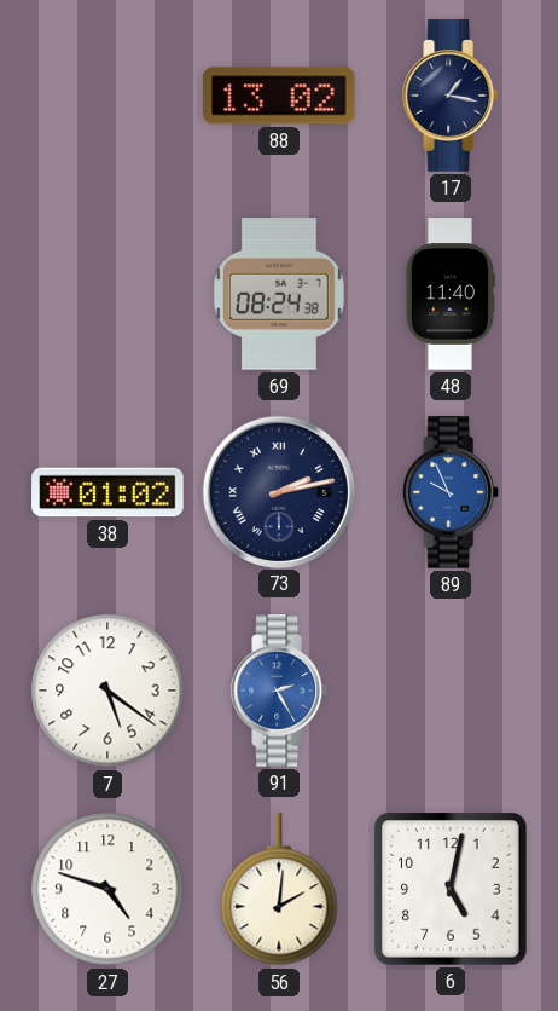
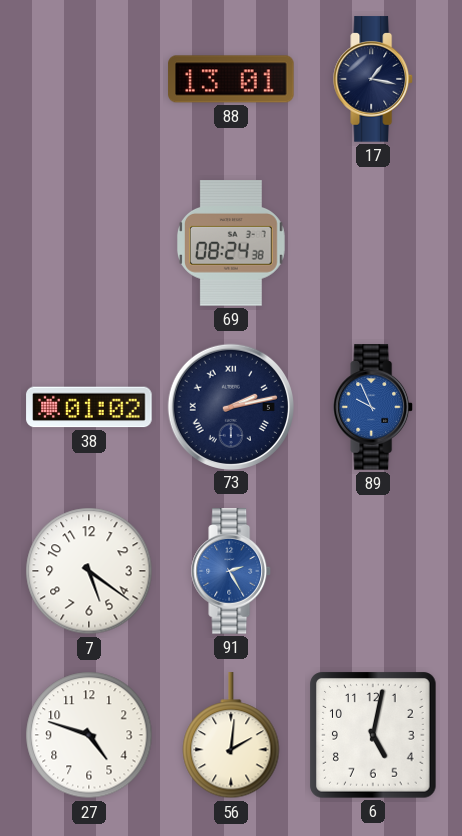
88: 13:02 -> 13:01
48: 11:40 -> none
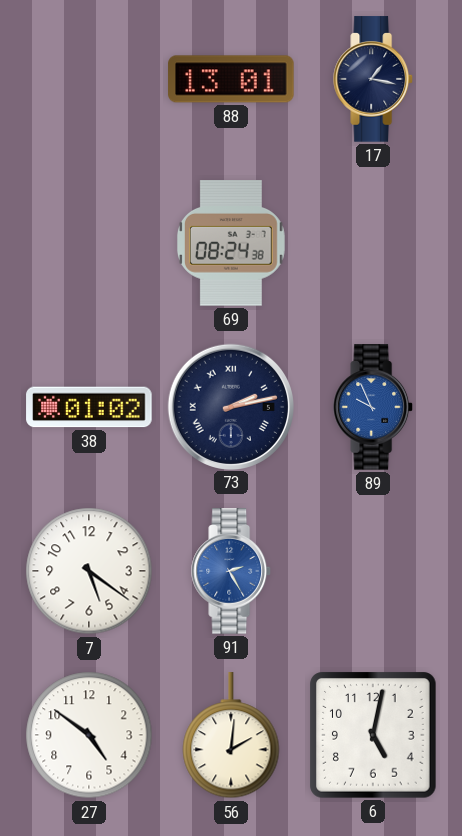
27: 4:48 -> 4:51
